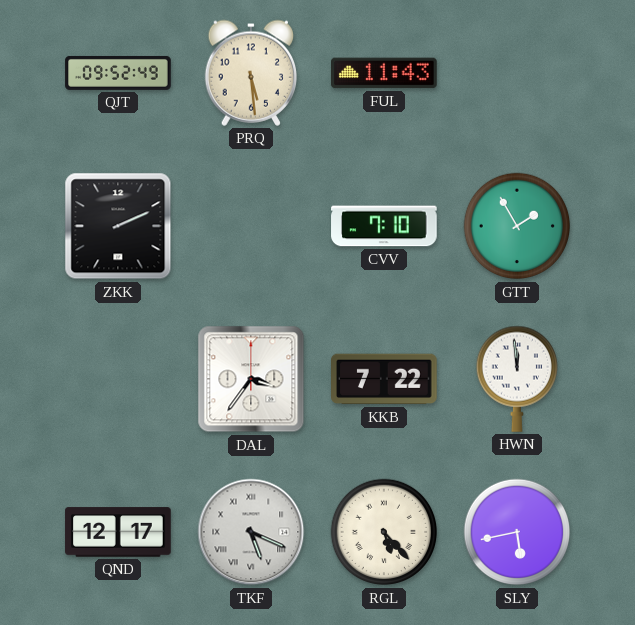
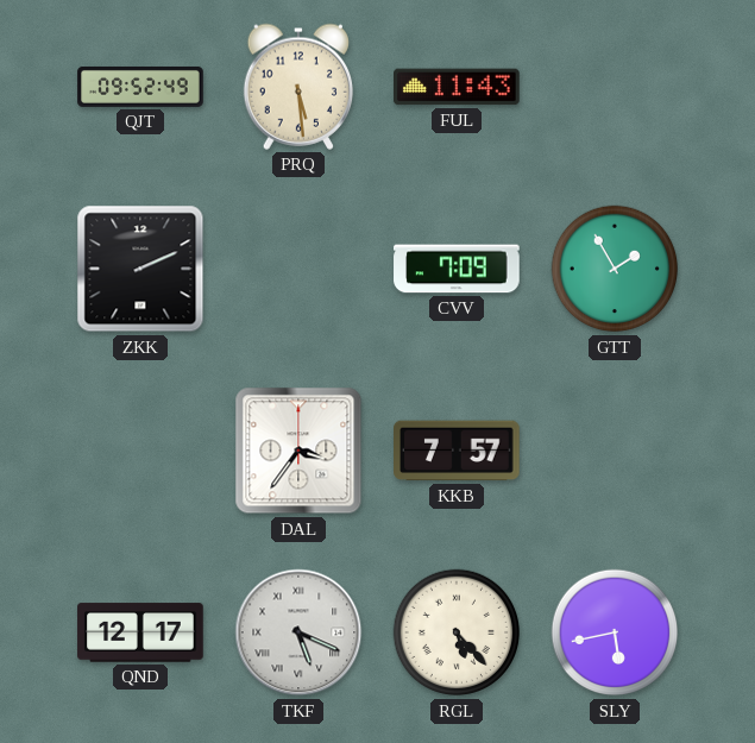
CVV: 7:10 -> 7:09
KKB: 7:22 -> 7:57
HWN: 11:59 -> none
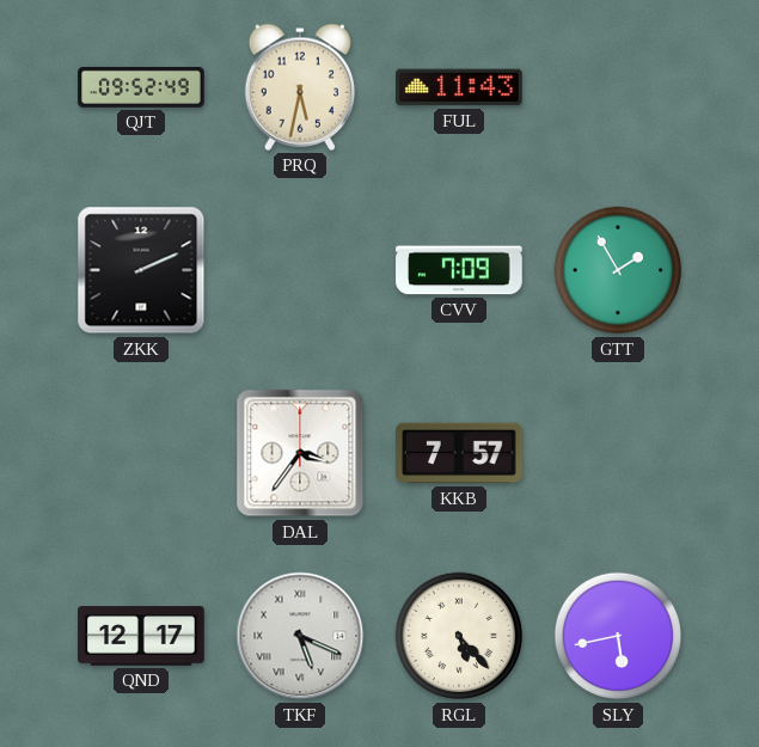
PRQ: 5:29 -> 5:32
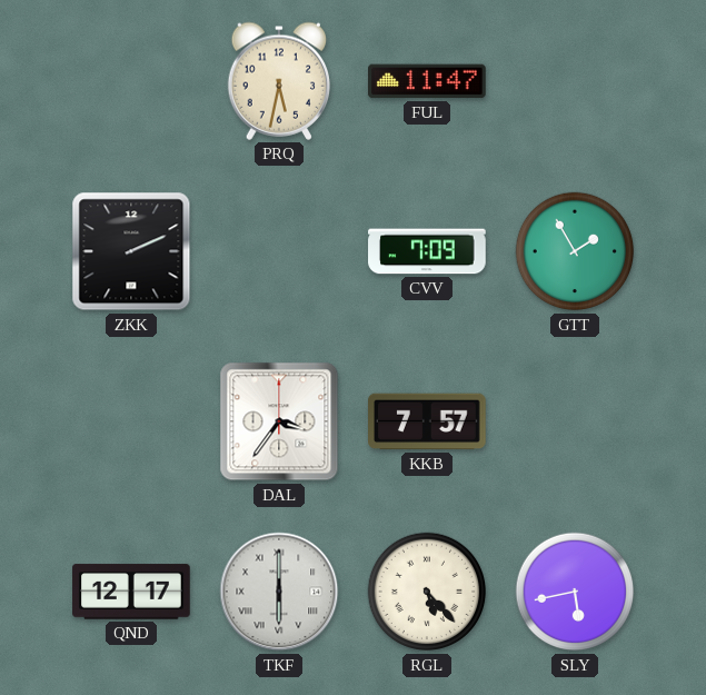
QJT: 09:52 -> none
FUL: 11:43 -> 11:47
TKF: 5:19 -> 6:00
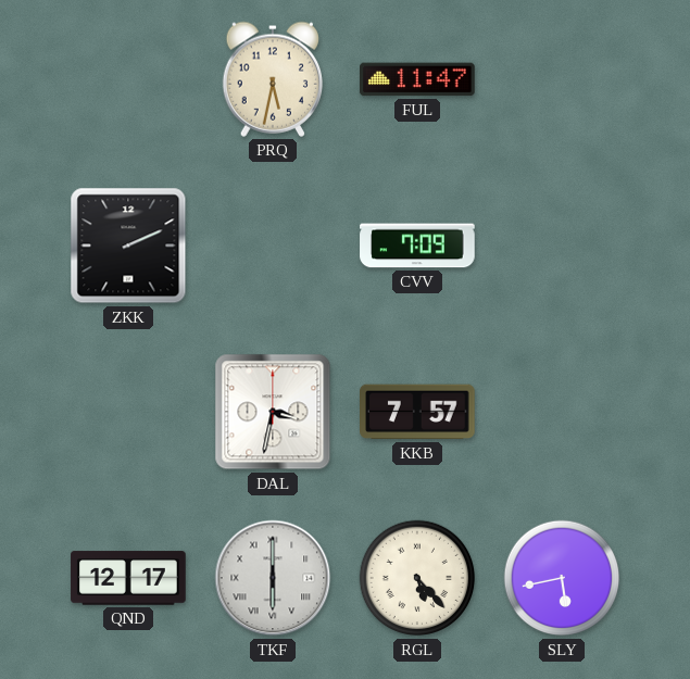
GTT: 1:55 -> none
DAL: 3:36 -> 3:32
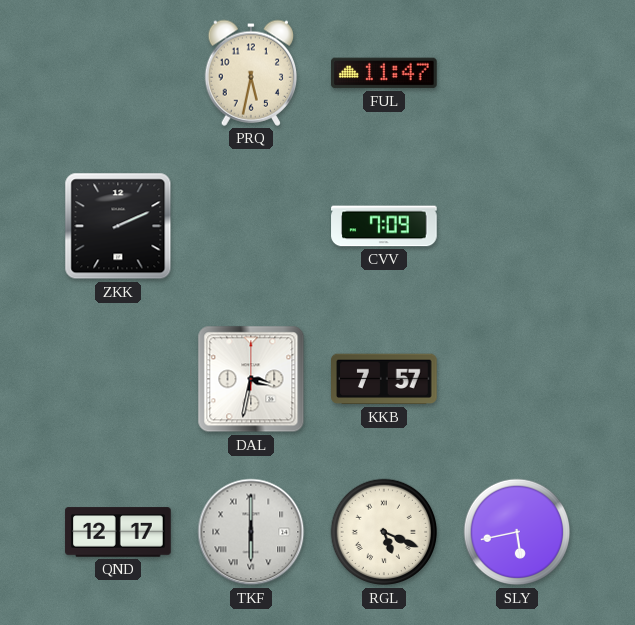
RGL: 5:23 -> 5:19
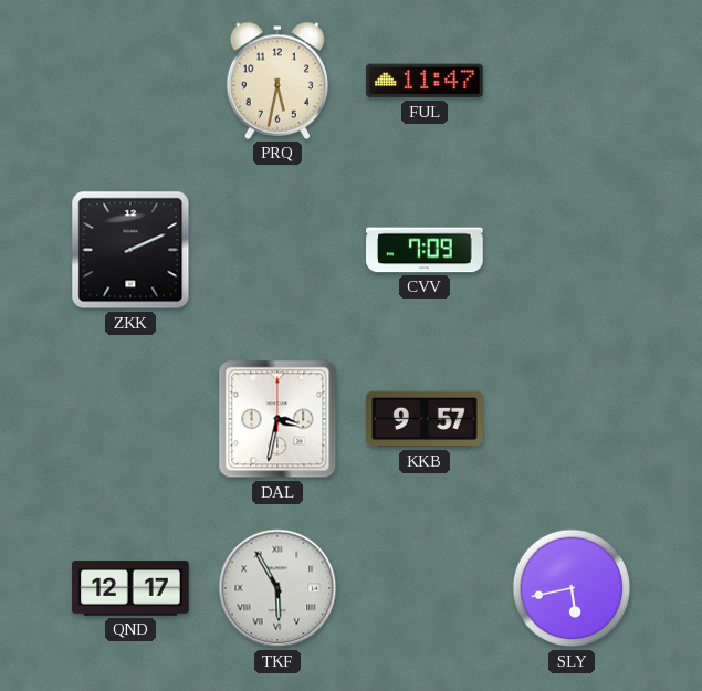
KKB: 7:57 -> 9:57
TKF: 6:00 -> 5:55
RGL: 5:19 -> none
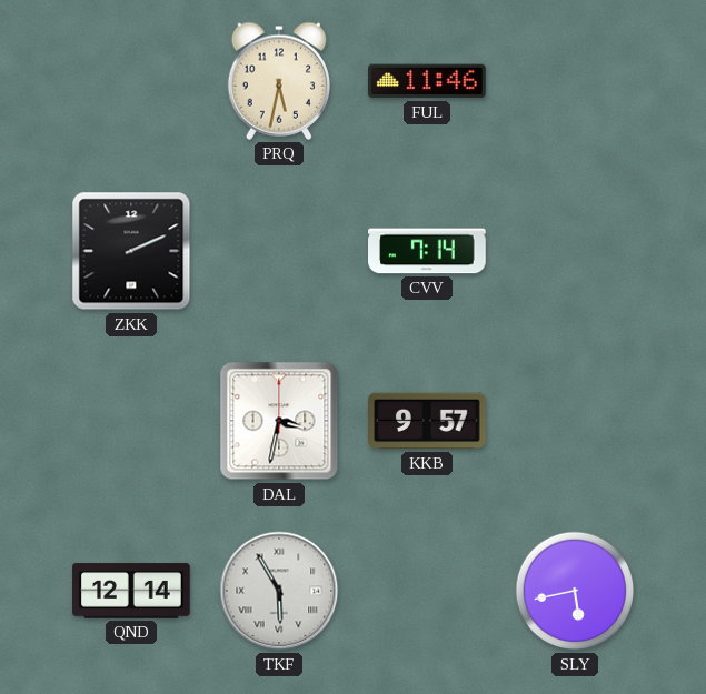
FUL: 11:47 -> 11:46
CVV: 7:09 -> 7:14
QND: 12:17 -> 12:14
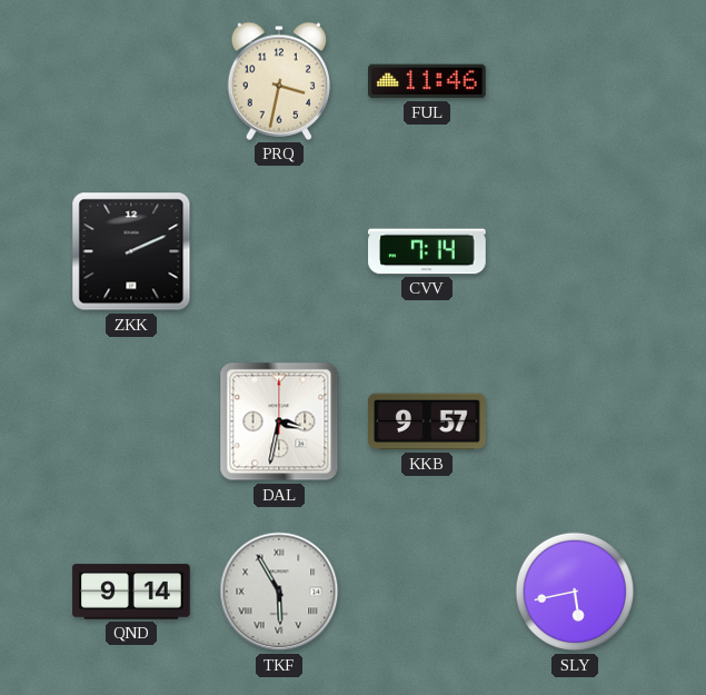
PRQ: 5:32 -> 3:32
QND: 12:14 -> 9:14
